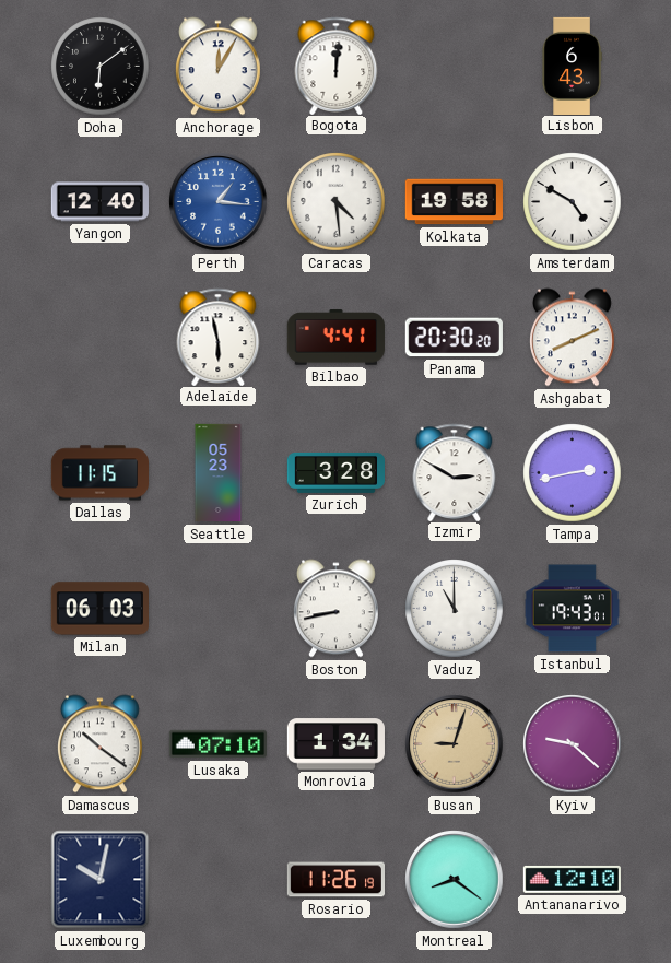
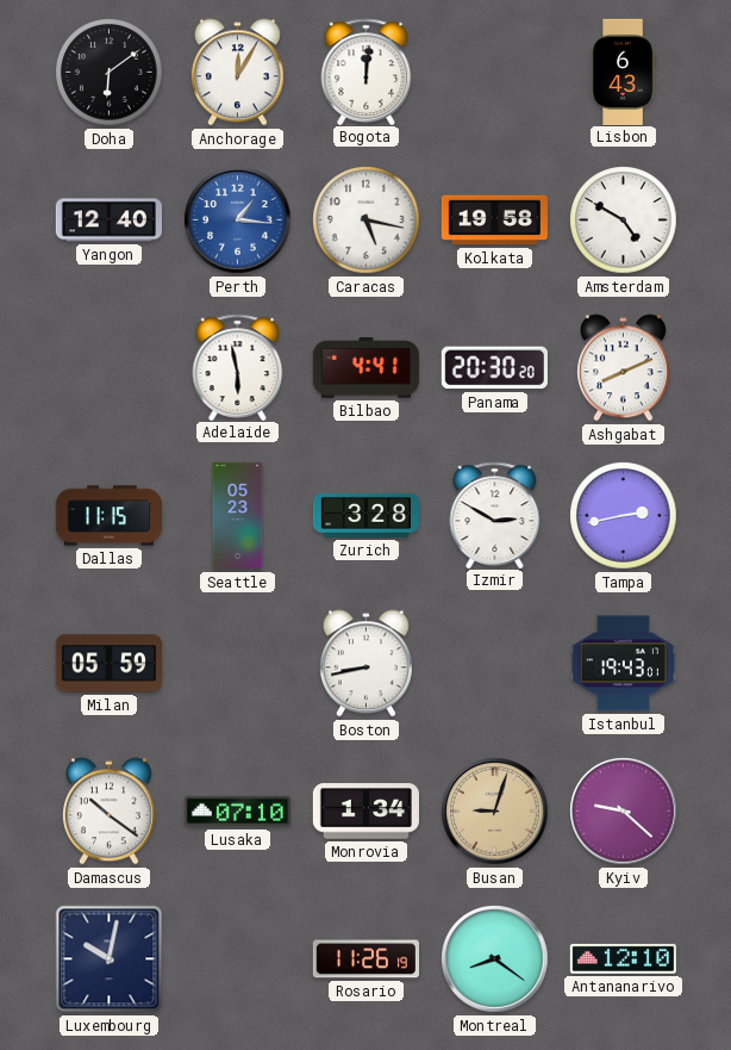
Caracas: 4:29 -> 5:17
Milan: 06:03 -> 05:59
Vaduz: 11:00 -> none
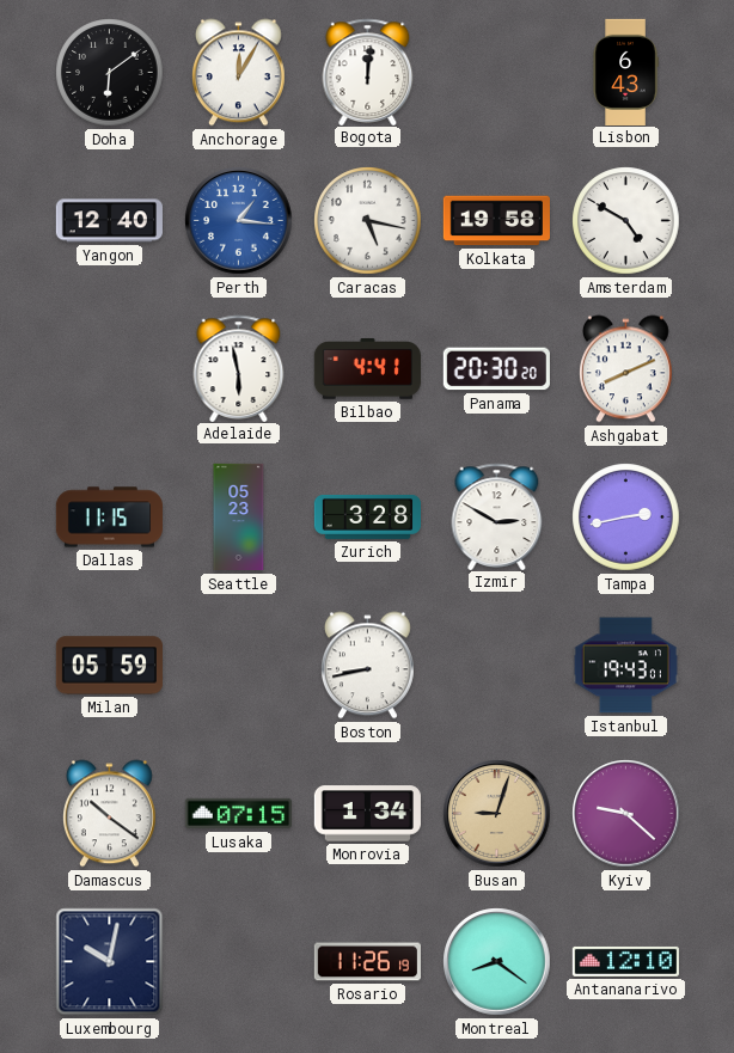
Lusaka: 07:10 -> 07:15
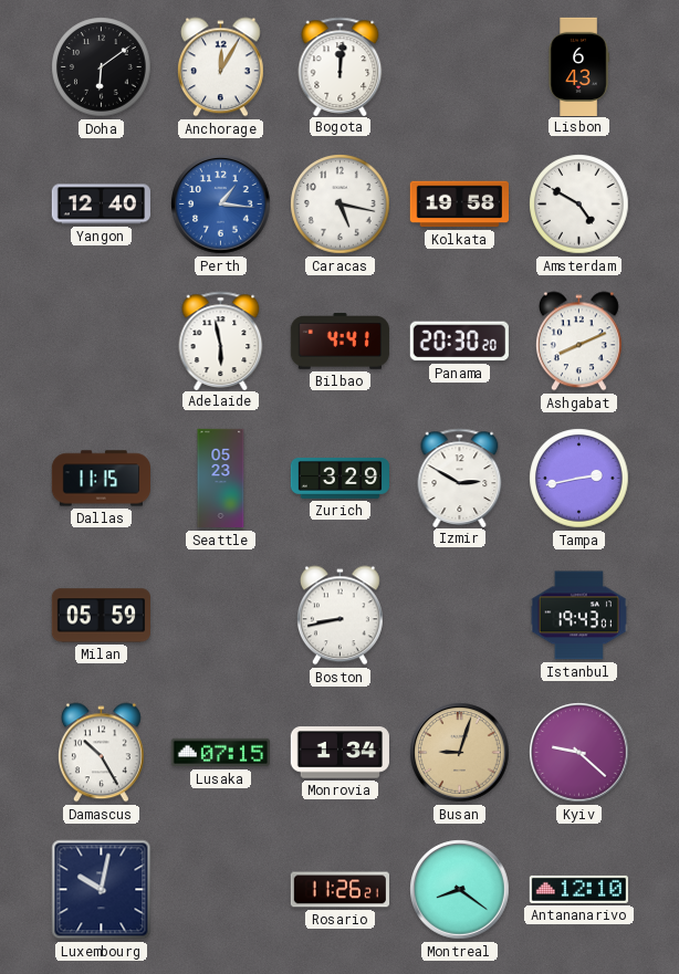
Zurich: 3:28 -> 3:29
Damascus: 10:21 -> 10:25
Rosario: 11:26:19 -> 11:26:21
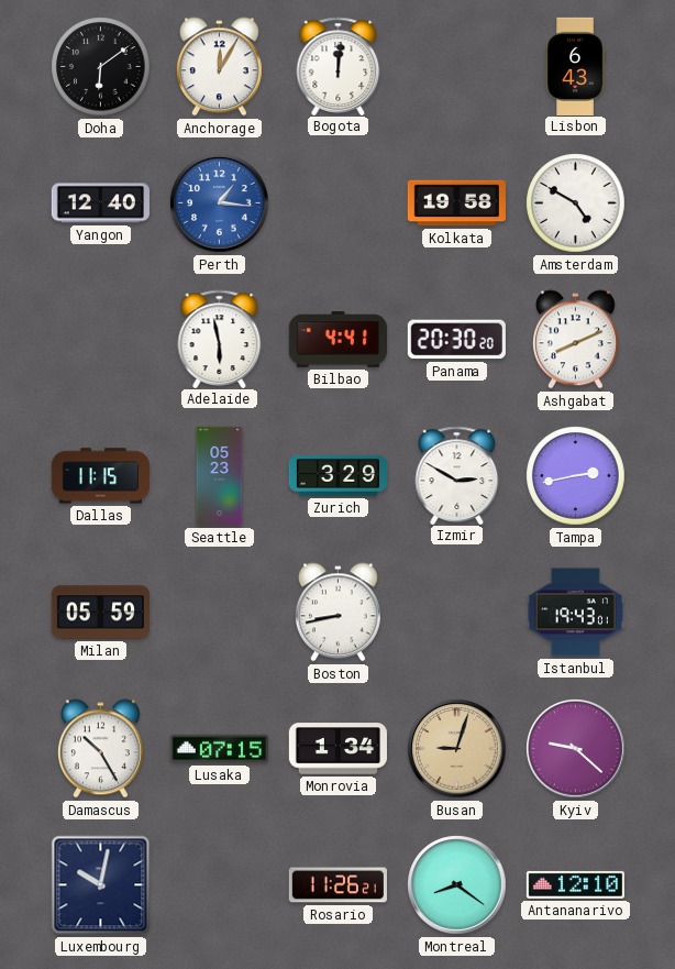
Caracas: 5:17 -> none
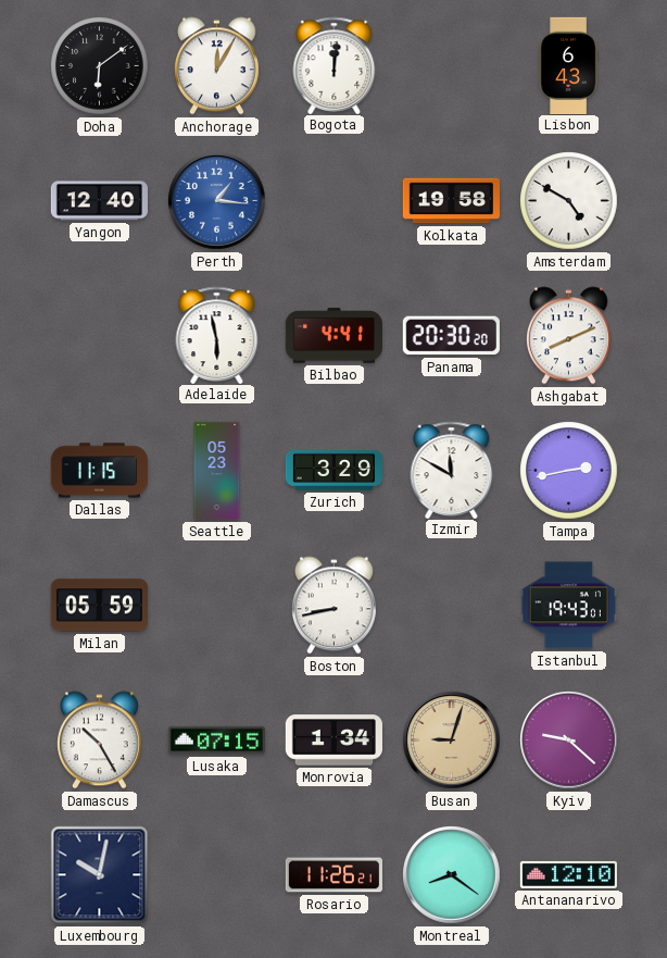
Izmir: 2:50 -> 11:50
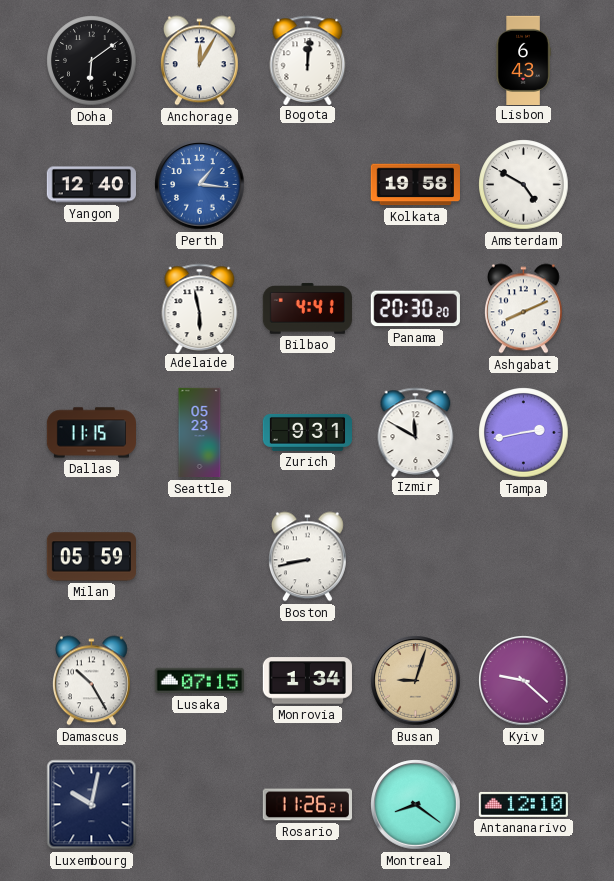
Zurich: 3:29 -> 9:31
Istanbul: 19:43 -> none
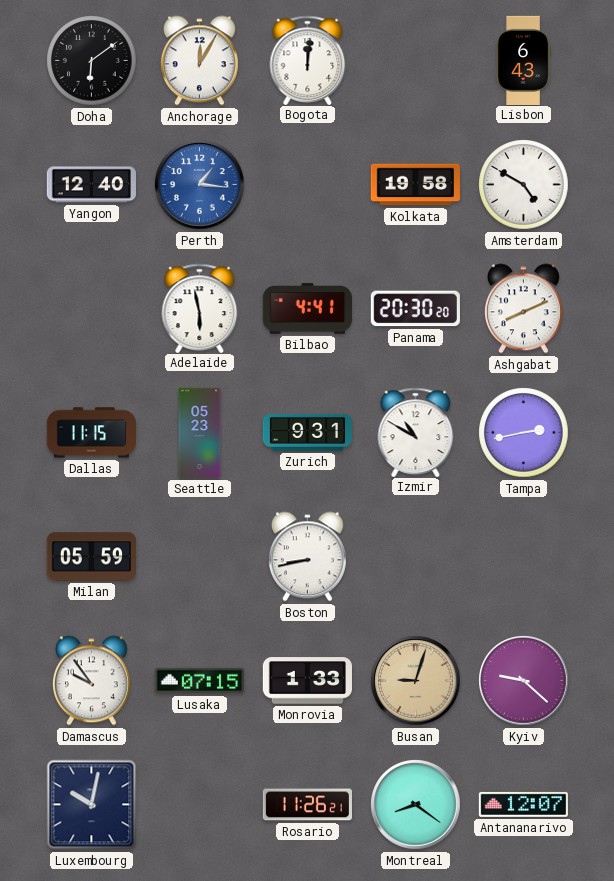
Izmir: 11:50 -> 10:50
Damascus: 10:25 -> 9:54
Monrovia: 1:34 -> 1:33
Antananarivo: 12:10 -> 12:07
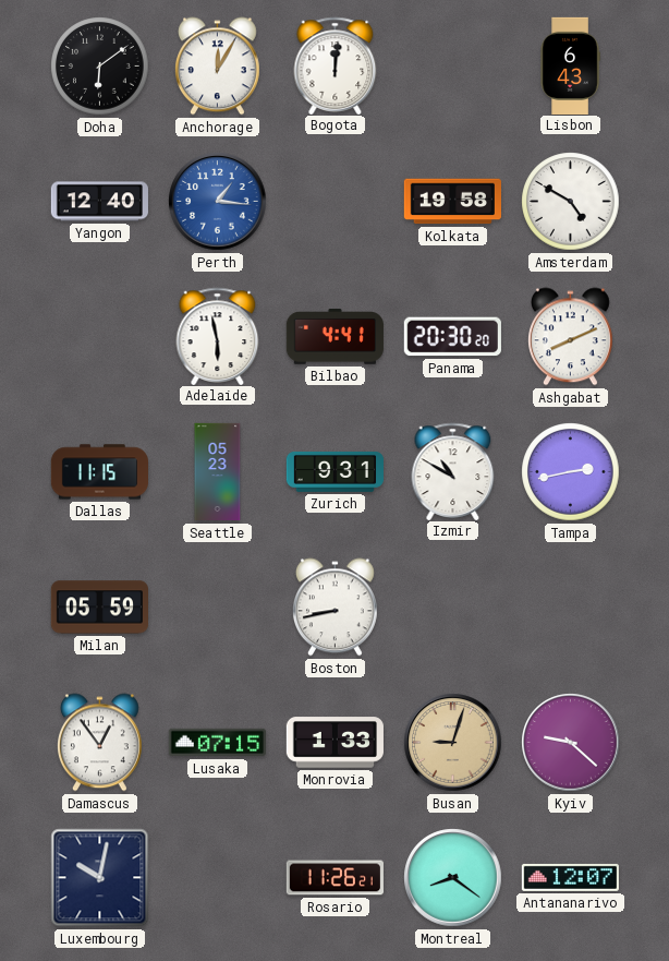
Damascus: 9:54 -> 12:54
